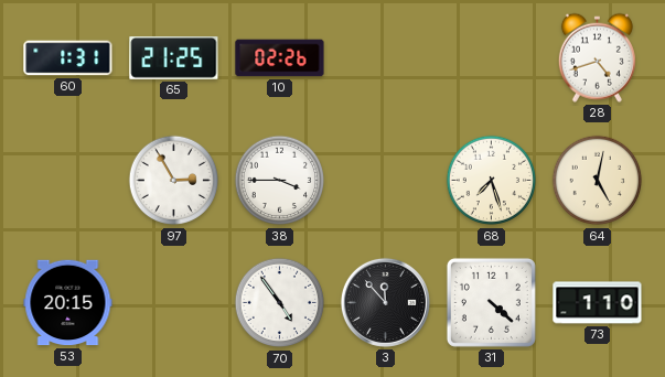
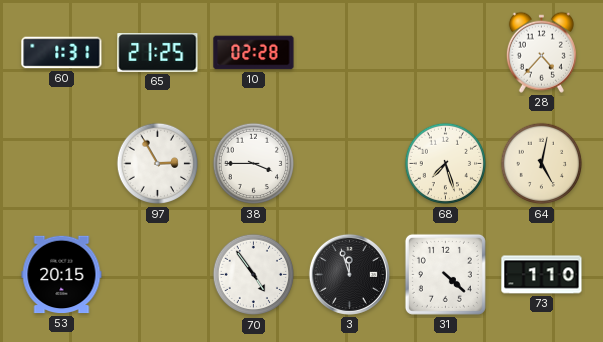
10: 02:26 -> 02:28
28: 4:42 -> 4:37
3: 11:53 -> 11:57
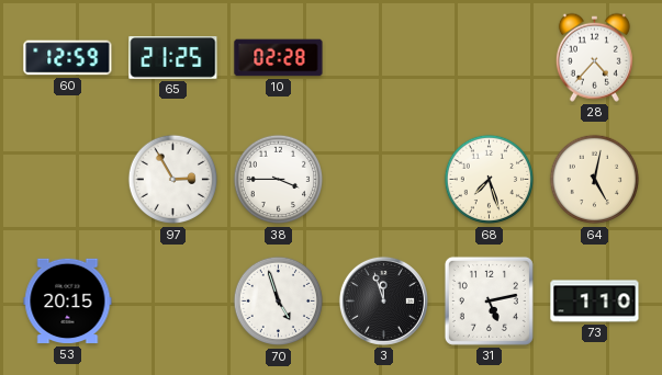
60: 1:31 -> 12:59
70: 4:54 -> 4:57
31: 4:22 -> 5:13
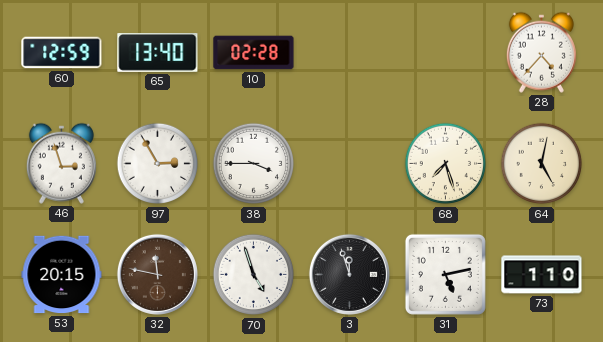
65: 21:25 -> 13:40
46: none -> 2:57
32: none -> 11:47
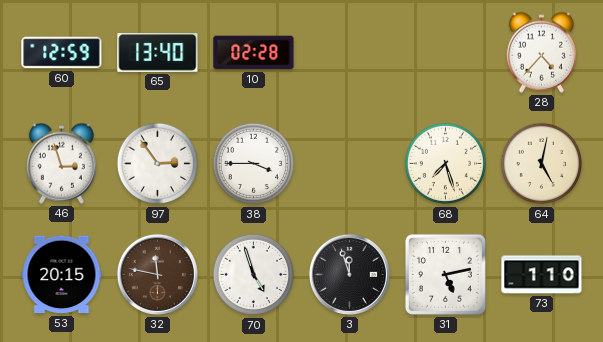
97: 2:55 -> 2:54
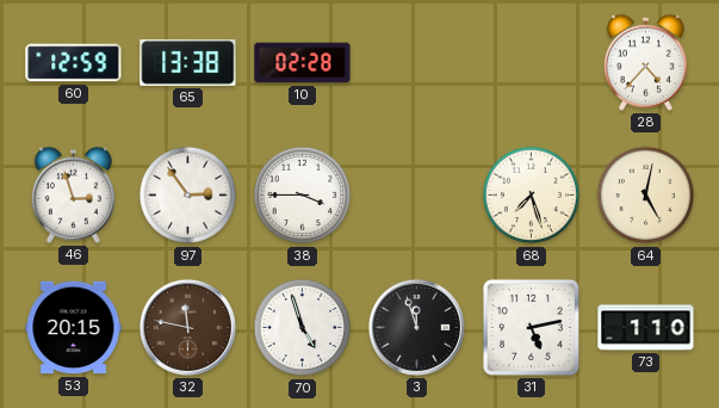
65: 13:40 -> 13:38
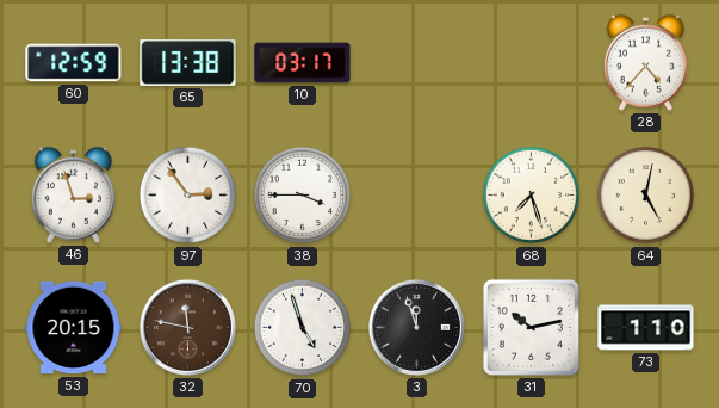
10: 02:28 -> 03:17
31: 5:13 -> 10:13
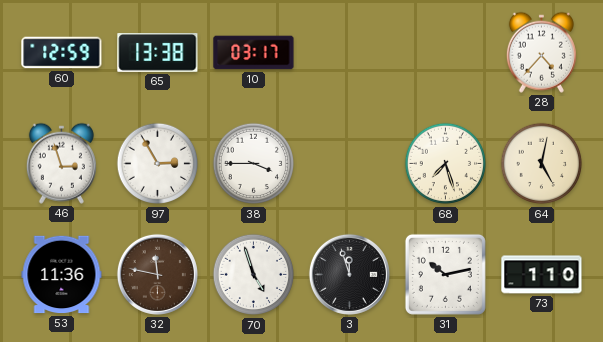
97: 2:54 -> 2:55
53: 20:15 -> 11:36
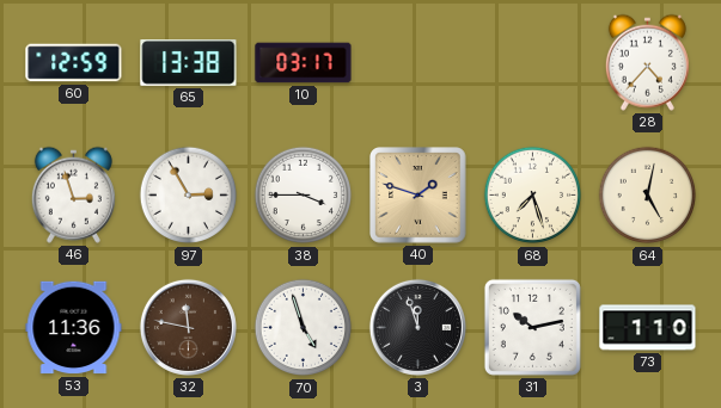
40: none -> 1:48
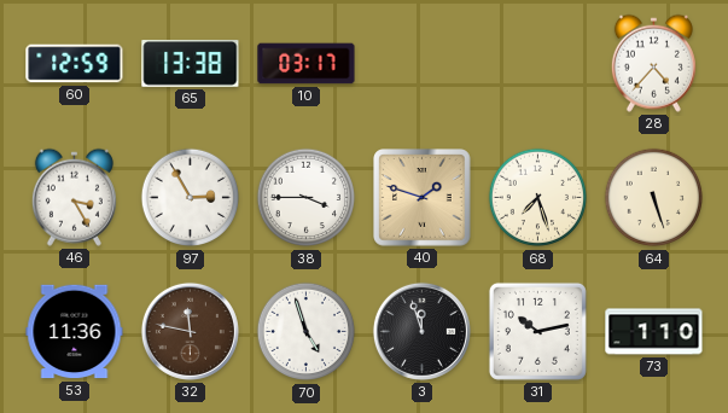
46: 2:57 -> 3:25
64: 5:02 -> 5:27
